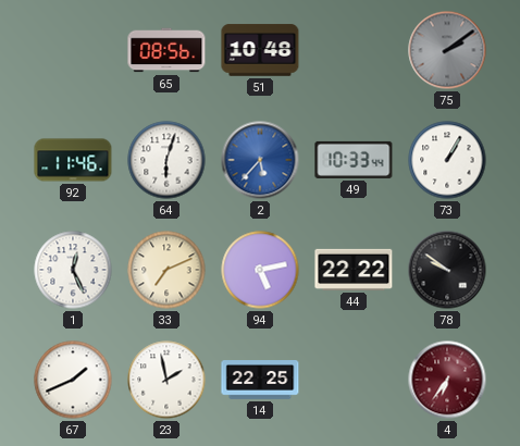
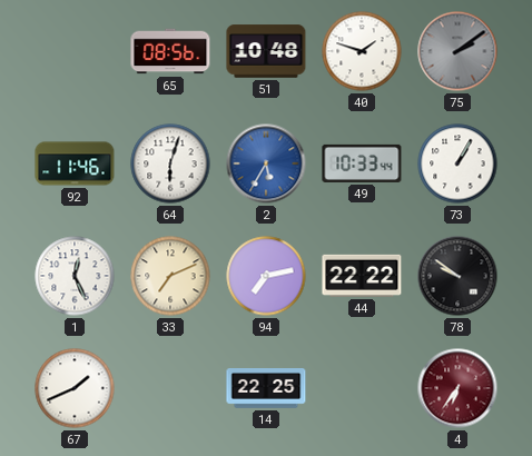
40: none -> 1:48
2: 5:37 -> 5:35
94: 5:13 -> 7:13
23: 1:58 -> none
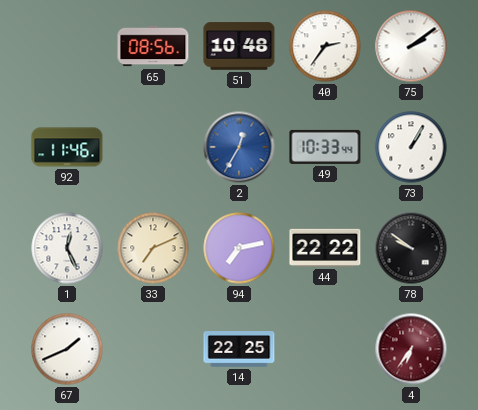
40: 1:48 -> 2:36
75 dial: grey -> white
64: 6:03 -> none
2: 5:35 -> 12:35
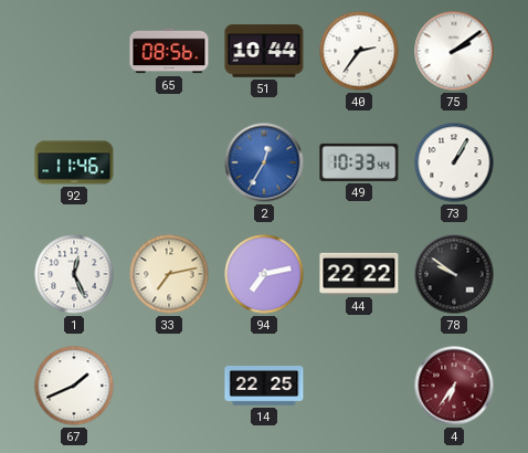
51: 10:48 -> 10:44
33: 7:11 -> 7:13
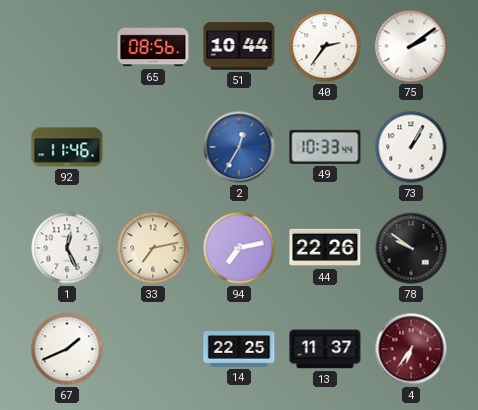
44: 22:22 -> 22:26
13: none -> 11:37
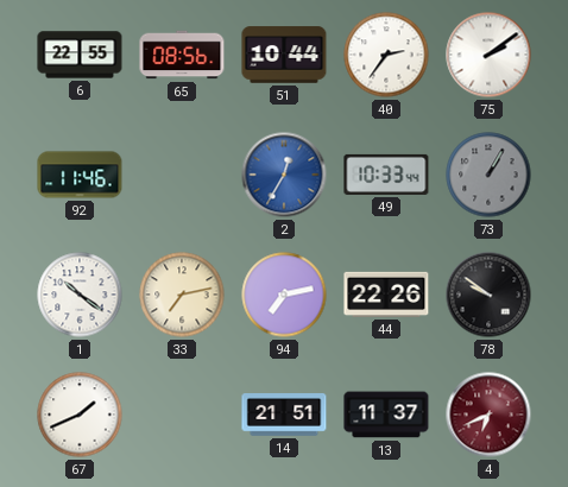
6: none -> 22:55
73 dial: white -> grey
1: 12:26 -> 10:21
14: 22:25 -> 21:51
4: 6:36 -> 6:41
